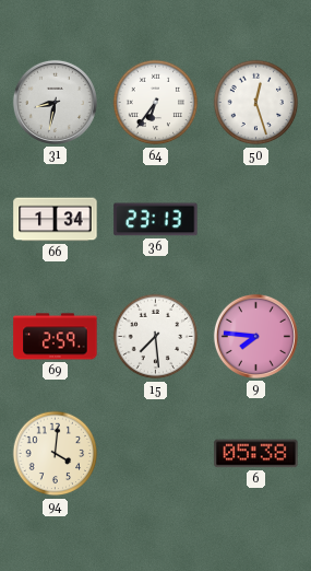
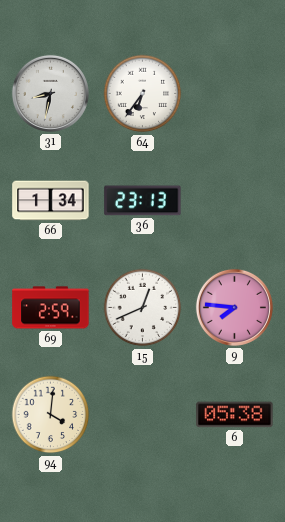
50: 12:27 -> none
15: 7:29 -> 12:41
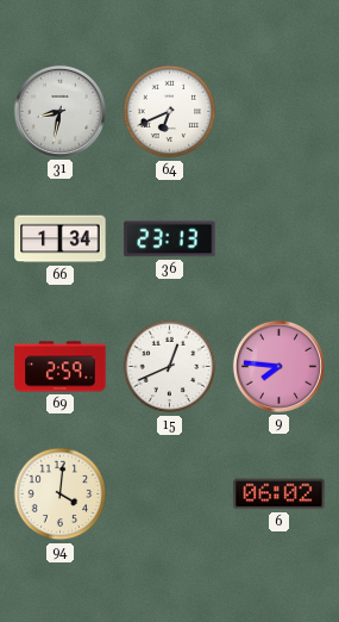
64: 6:36 -> 6:41
6: 05:38 -> 06:02
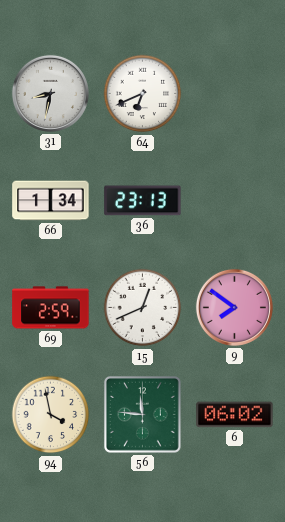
9: 7:46 -> 7:51
94: 4:01 -> 3:58
56: none -> 11:46
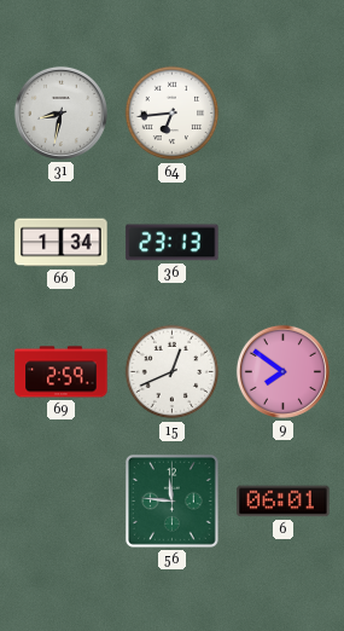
64: 6:41 -> 6:44
94: 3:58 -> none
6: 06:02 -> 06:01
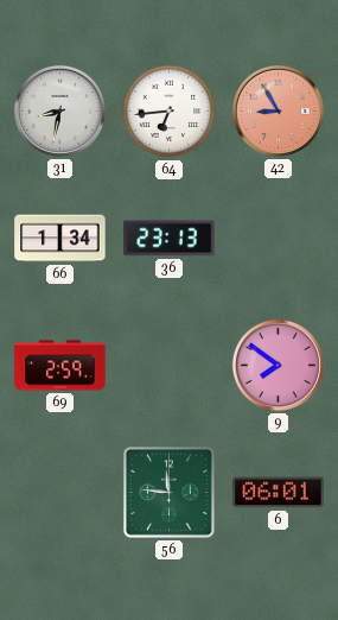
42: none -> 8:55
15: 12:41 -> none
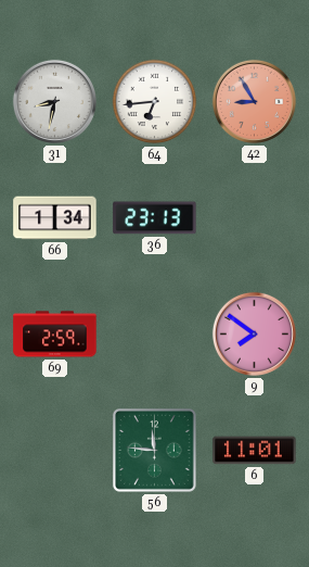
6: 06:01 -> 11:01
